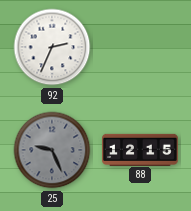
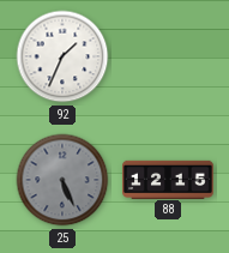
92: 2:34 -> 1:34
25: 9:26 -> 5:26
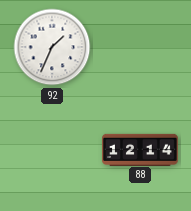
25: 5:26 -> none
88: 12:15 -> 12:14
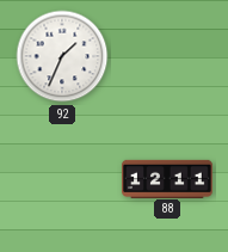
88: 12:14 -> 12:11
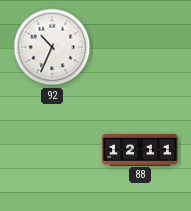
92: 1:34 -> 10:34
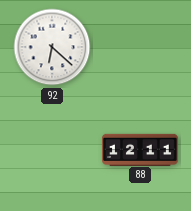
92: 10:34 -> 6:22
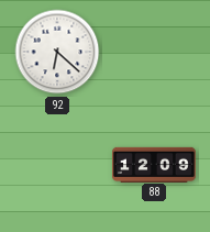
88: 12:11 -> 12:09
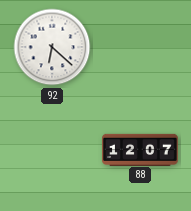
88: 12:09 -> 12:07
